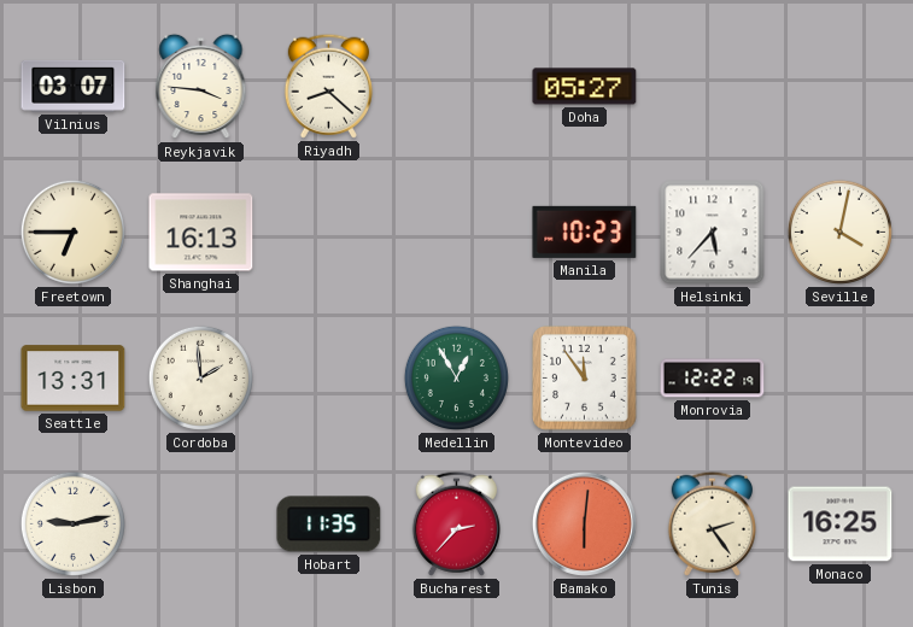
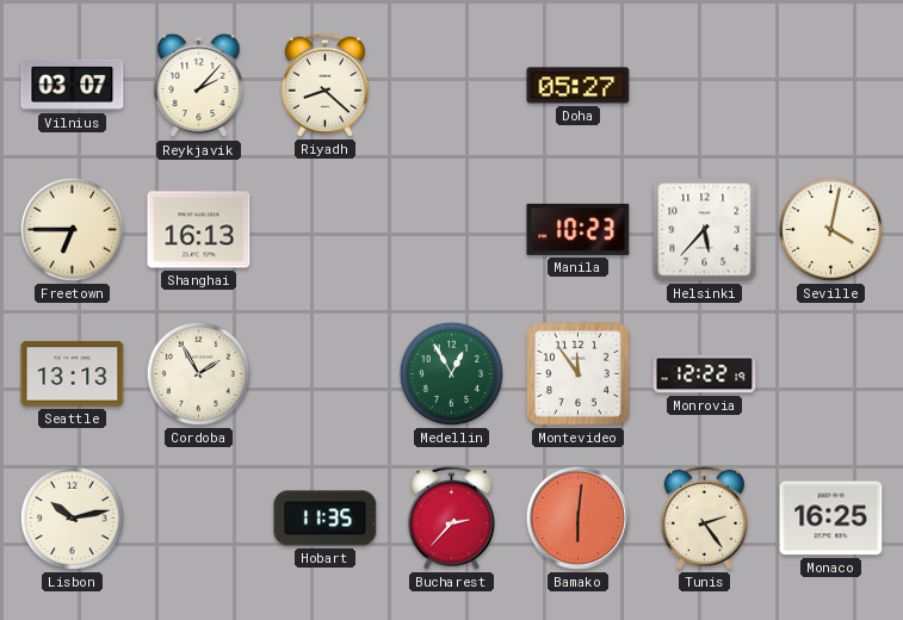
Reykjavik: 3:46 -> 2:07
Seattle: 13:31 -> 13:13
Cordoba: 1:59 -> 1:55
Lisbon: 9:13 -> 10:13
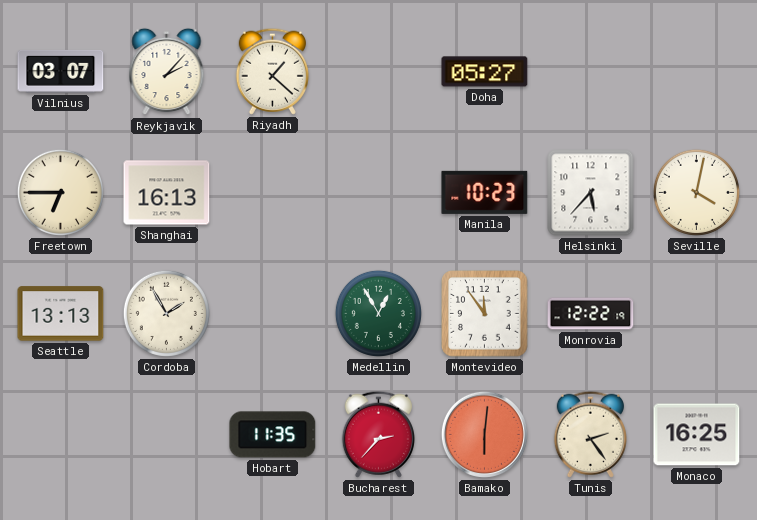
Riyadh: 8:22 -> 1:22
Lisbon: 10:13 -> none
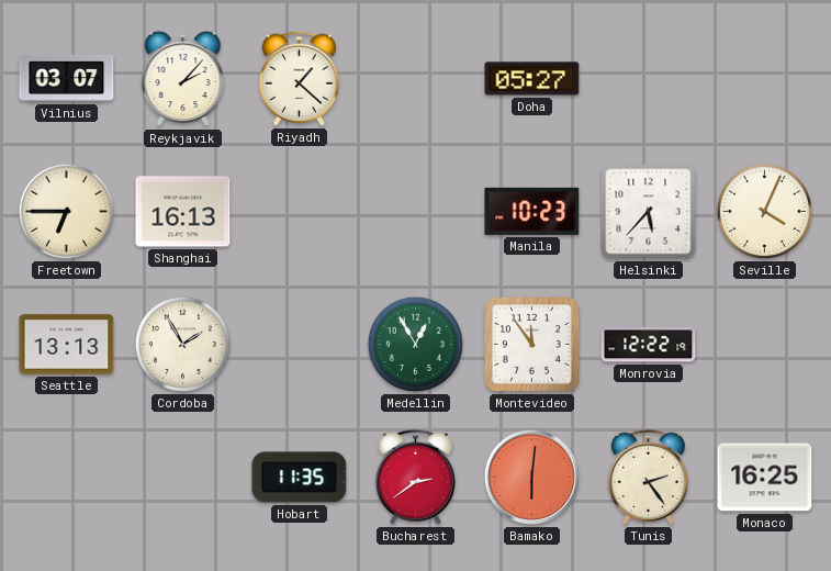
Seville: 4:02 -> 4:04
Bucharest: 2:37 -> 2:39
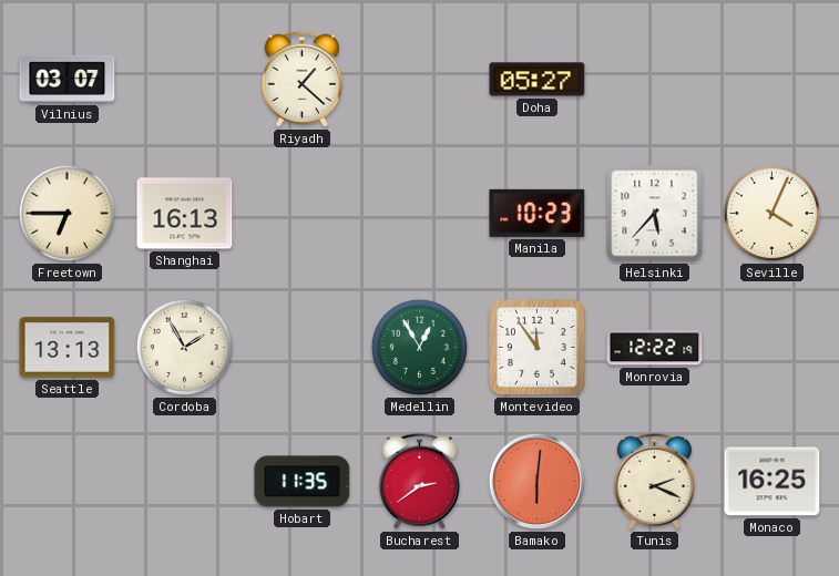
Reykjavik: 2:07 -> none
Tunis: 2:24 -> 2:19
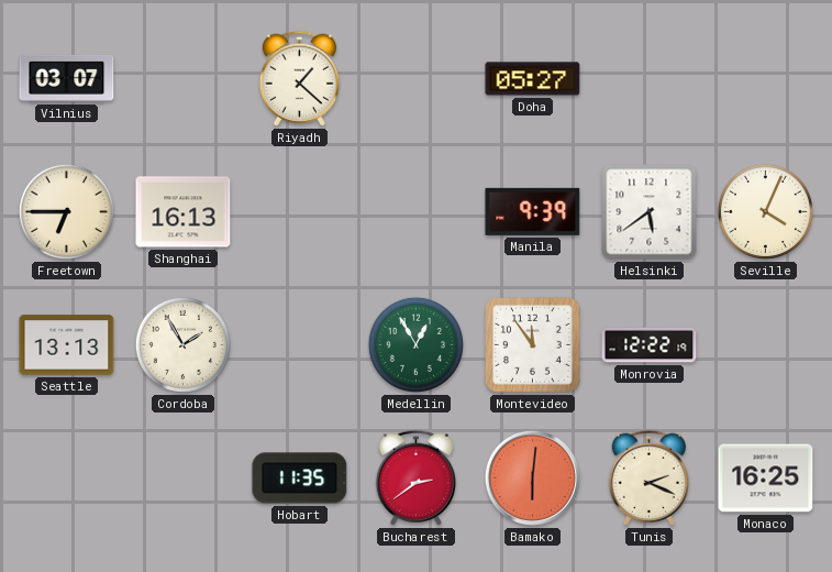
Manila: 10:23 -> 9:39
Helsinki: 5:37 -> 5:39
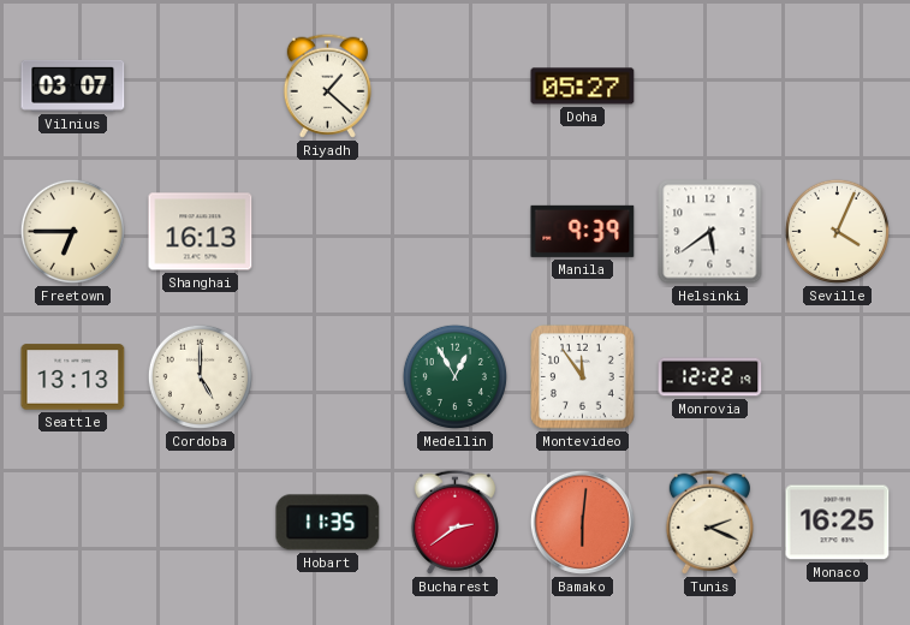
Cordoba: 1:55 -> 5:00
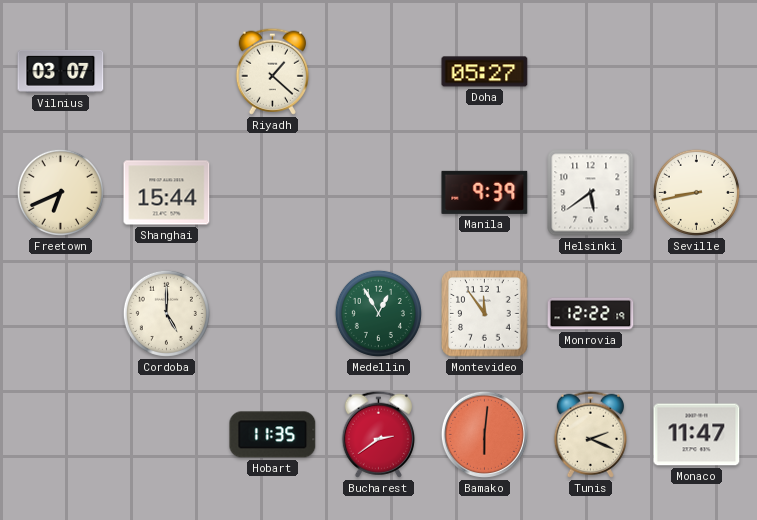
Freetown: 6:45 -> 6:41
Shanghai: 16:13 -> 15:44
Seville: 4:04 -> 8:43
Seattle: 13:13 -> none
Monaco: 16:25 -> 11:47
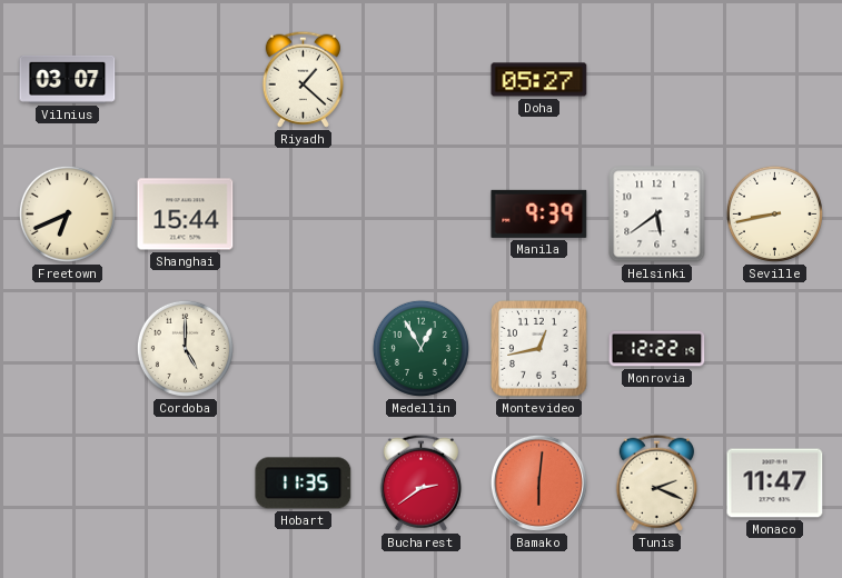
Montevideo: 11:54 -> 12:43
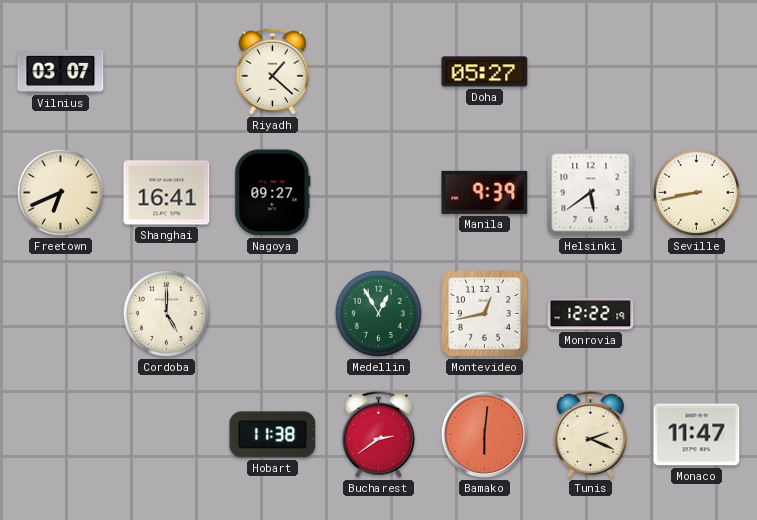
Shanghai: 15:44 -> 16:41
Nagoya: none -> 09:27
Hobart: 11:35 -> 11:38
